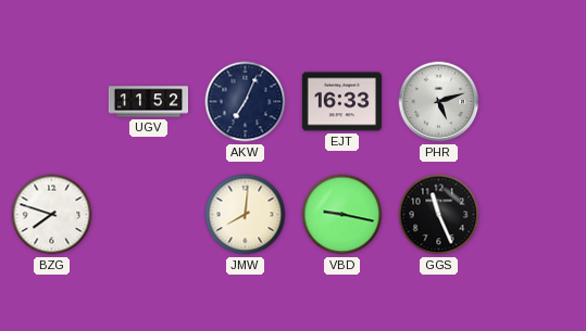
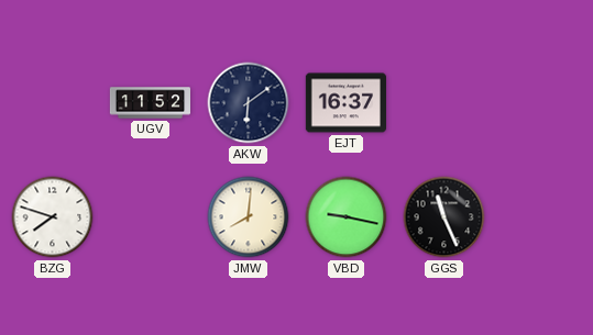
AKW: 7:04 -> 6:09
EJT: 16:33 -> 16:37
PHR: 5:12 -> none
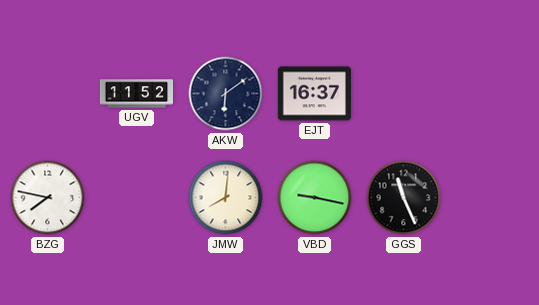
BZG: 7:48 -> 7:47
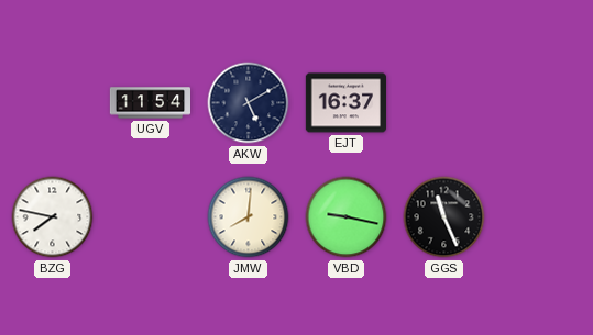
UGV: 11:52 -> 11:54
AKW: 6:09 -> 5:10
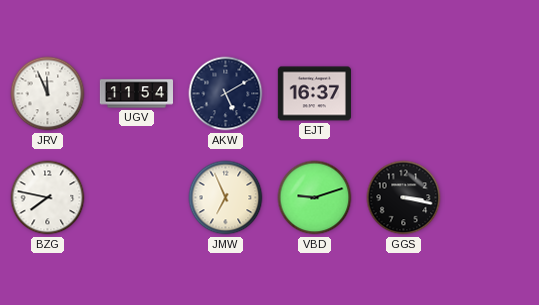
JRV: none -> 11:56
JMW: 8:01 -> 6:56
VBD: 9:17 -> 9:12
GGS: 11:26 -> 3:17
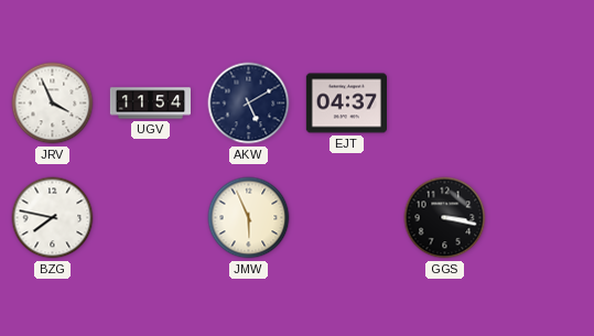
JRV: 11:56 -> 3:56
EJT: 16:37 -> 04:37
JMW: 6:56 -> 5:56
VBD: 9:12 -> none
